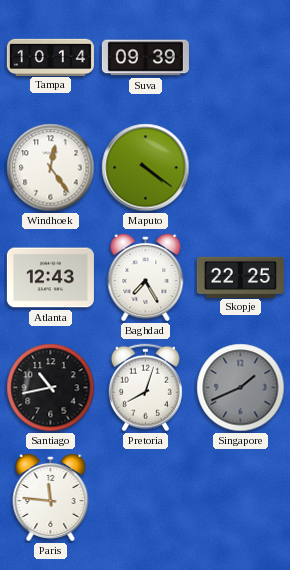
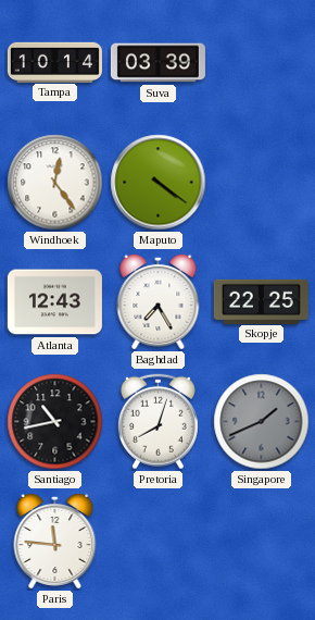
Suva: 09:39 -> 03:39
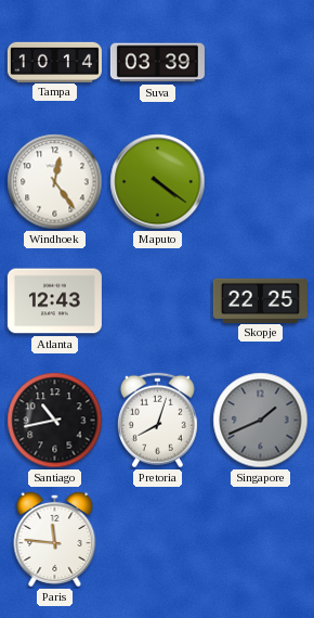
Baghdad: 7:25 -> none
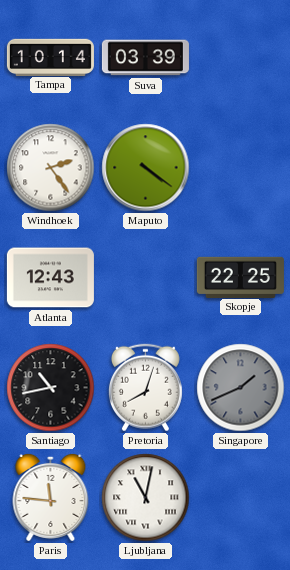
Windhoek: 12:24 -> 2:24
Ljubljana: none -> 11:02
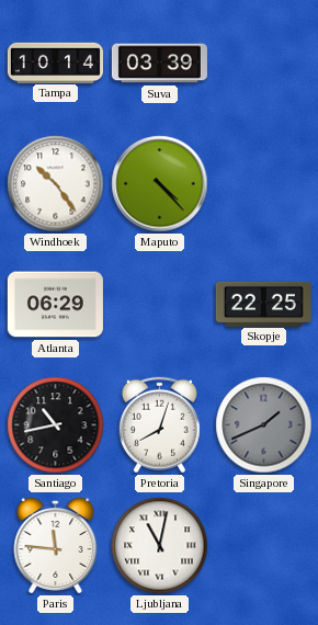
Windhoek: 2:24 -> 10:24
Maputo: 4:21 -> 4:23
Atlanta: 12:43 -> 06:29
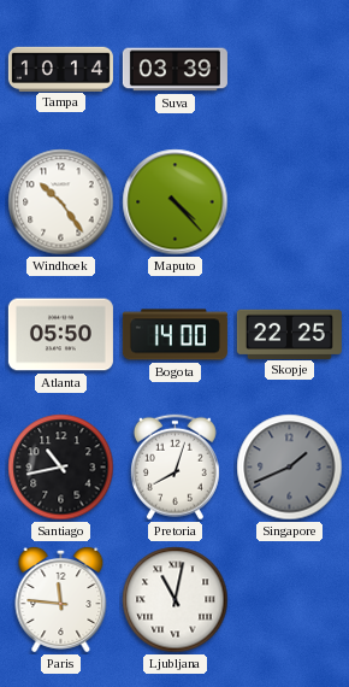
Atlanta: 06:29 -> 05:50
Bogota: none -> 14:00
